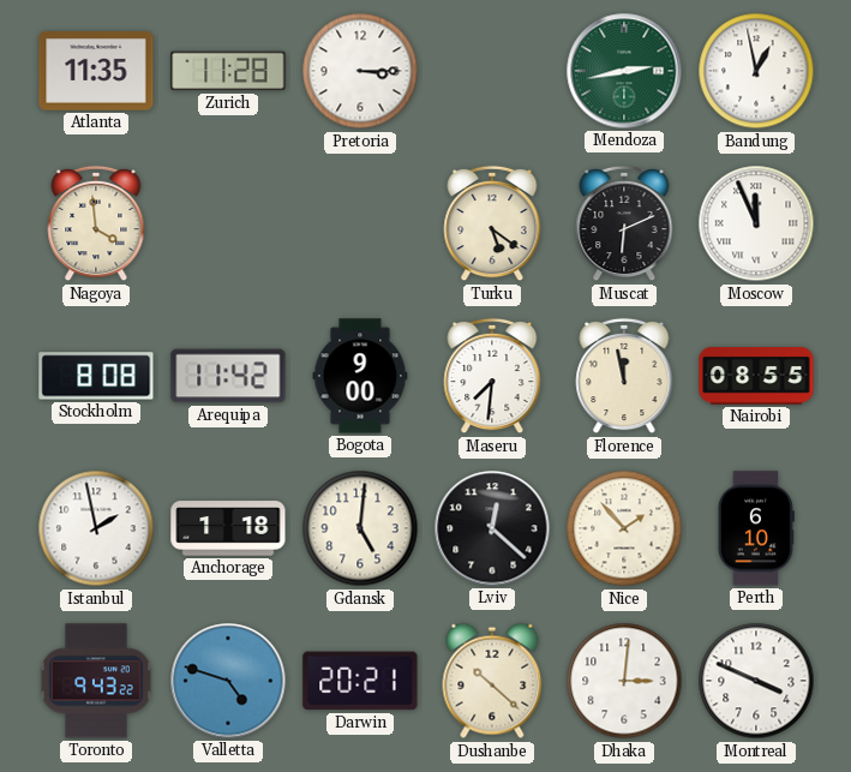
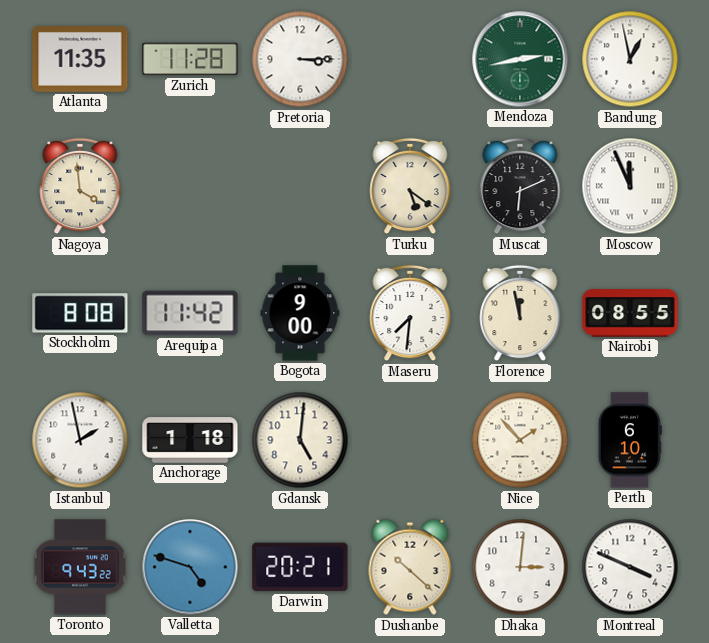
Lviv: 12:22 -> none
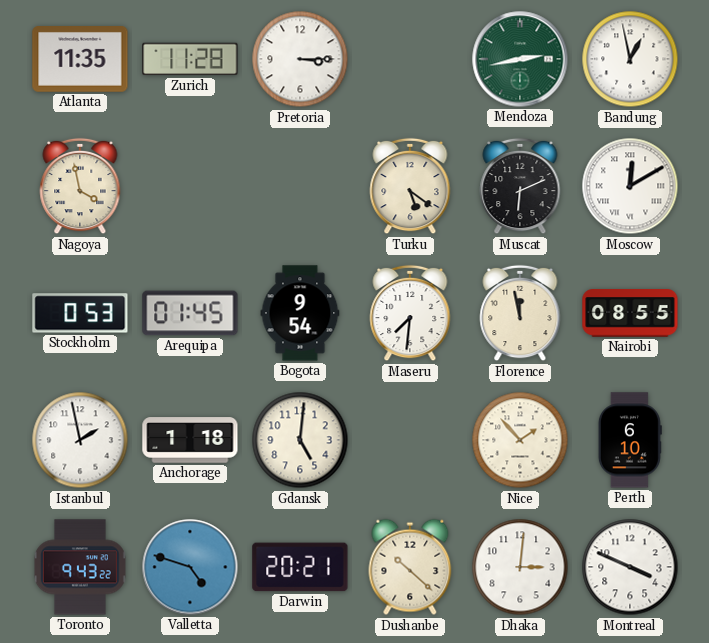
Nagoya: 3:59 -> 3:58
Moscow: 11:56 -> 12:10
Stockholm: 8:08 -> 0:53
Arequipa: 11:42 -> 01:45
Bogota: 9:00 -> 9:54
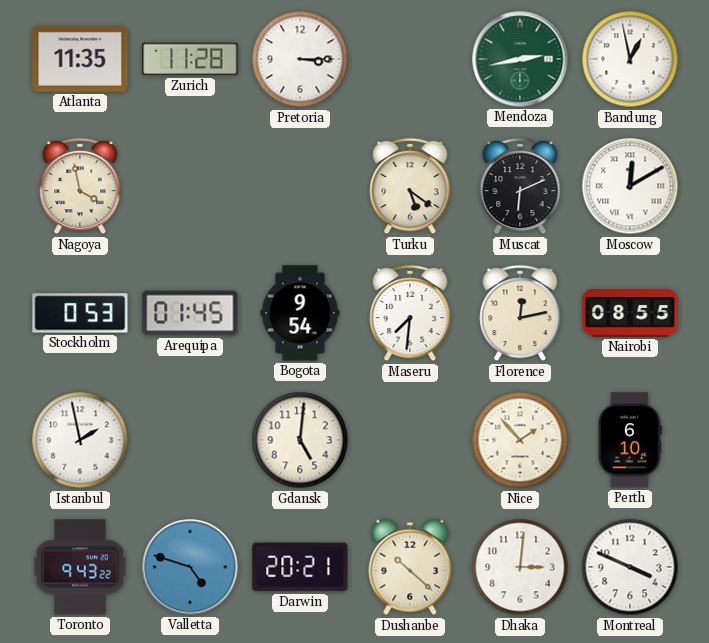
Florence: 11:58 -> 12:13
Anchorage: 1:18 -> none
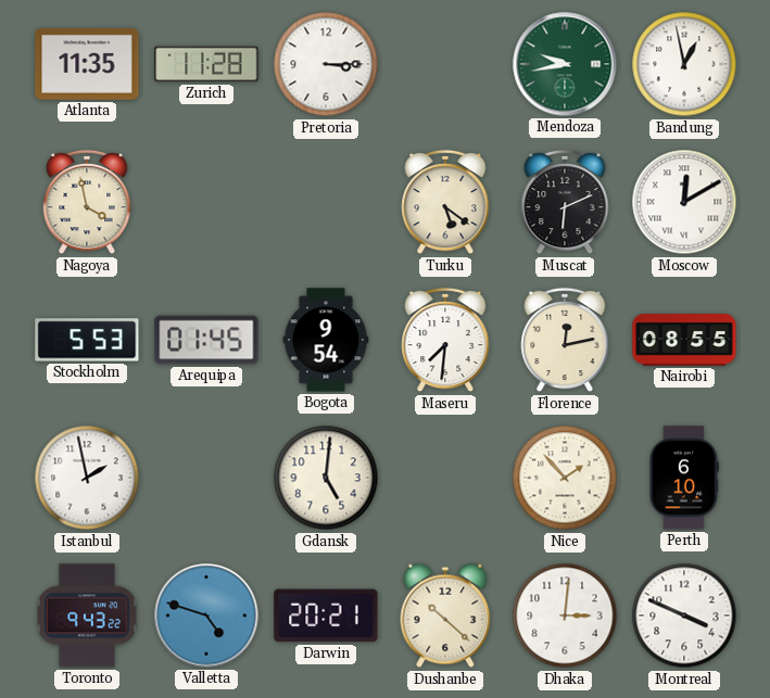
Mendoza: 2:43 -> 9:43
Stockholm: 0:53 -> 5:53
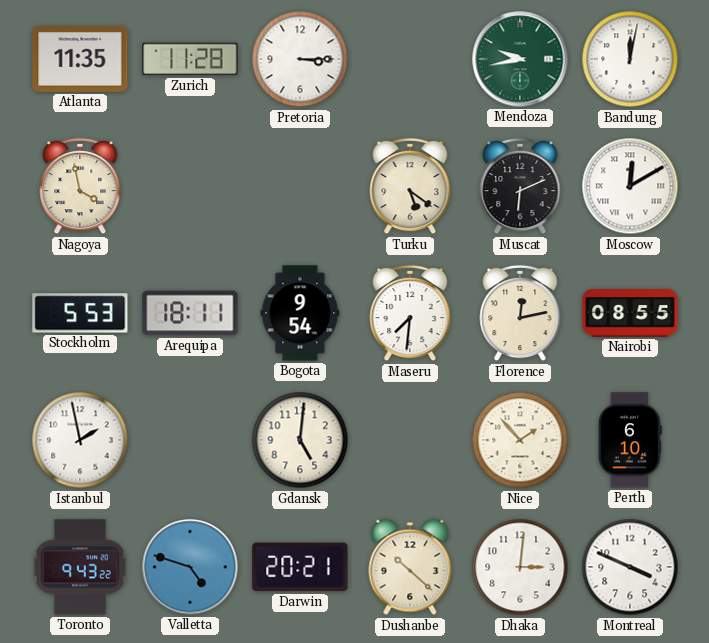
Bandung: 12:58 -> 12:02
Arequipa: 01:45 -> 18:11
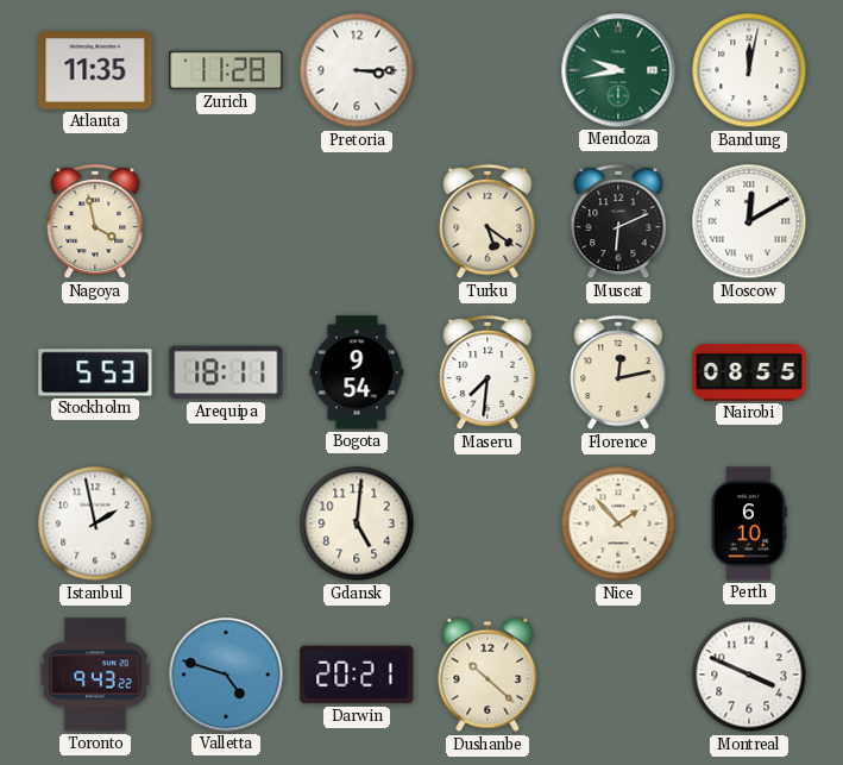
Dhaka: 3:01 -> none
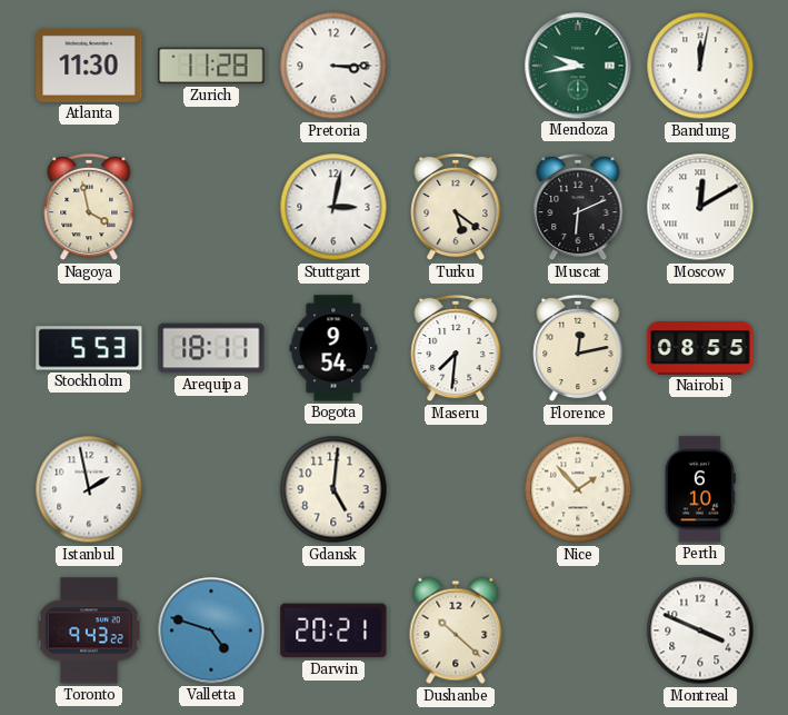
Atlanta: 11:35 -> 11:30
Stuttgart: none -> 3:02
